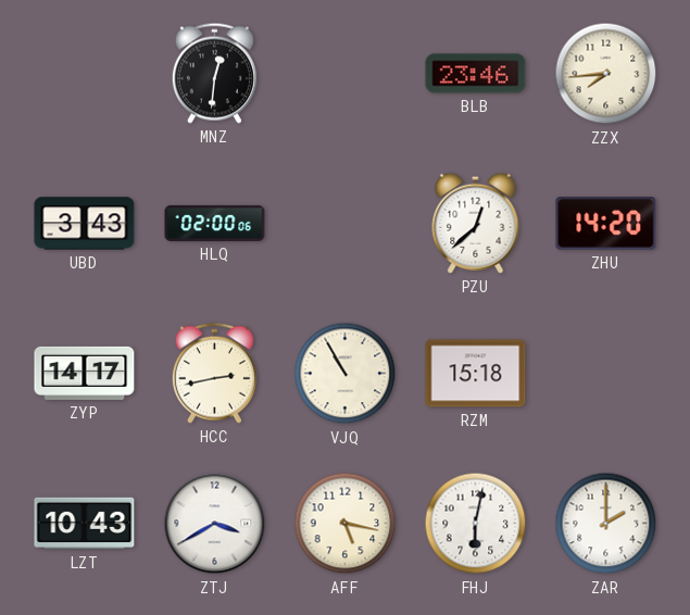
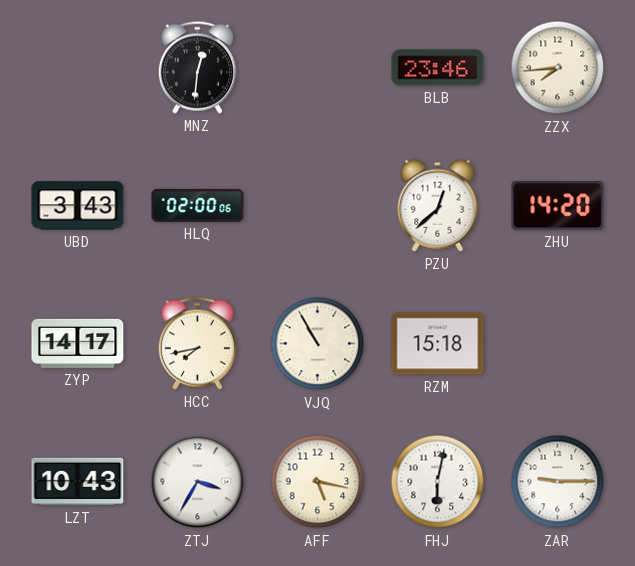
HCC: 2:43 -> 7:43
ZTJ: 3:40 -> 3:35
ZAR: 2:00 -> 9:15
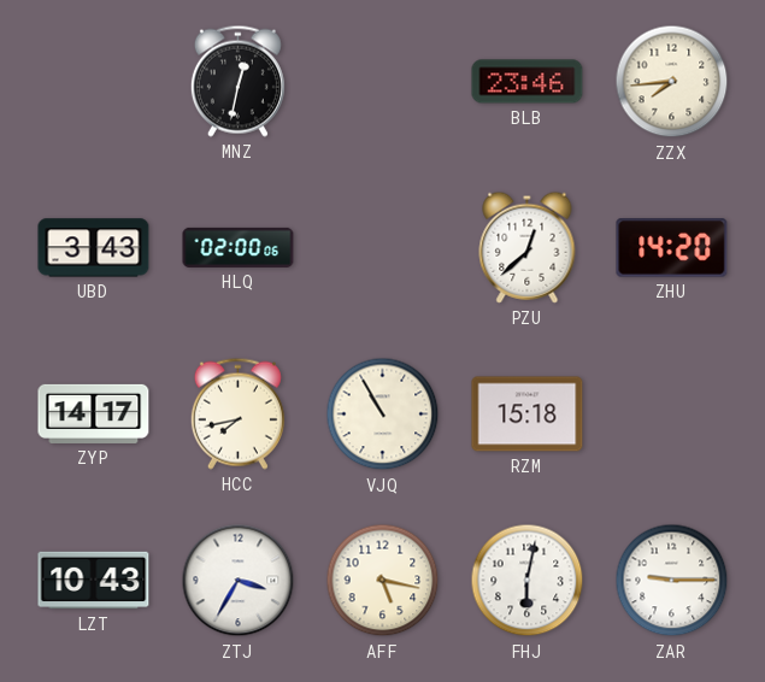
MNZ: 12:31 -> 12:32
